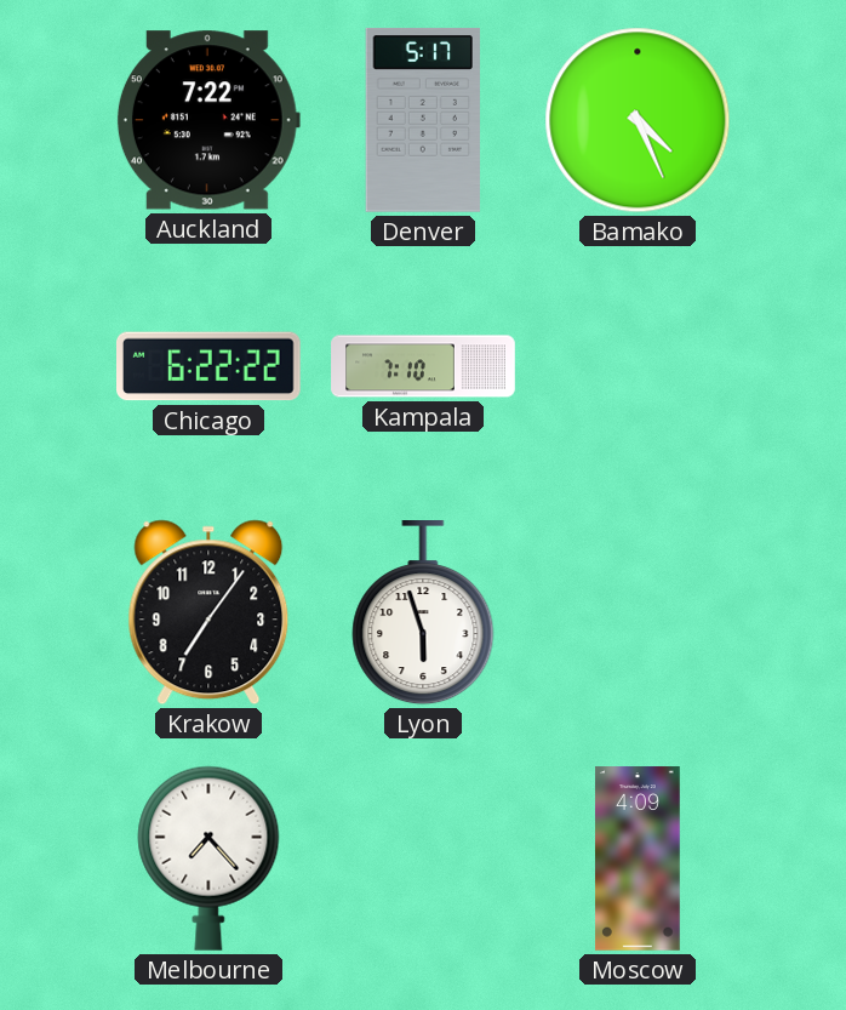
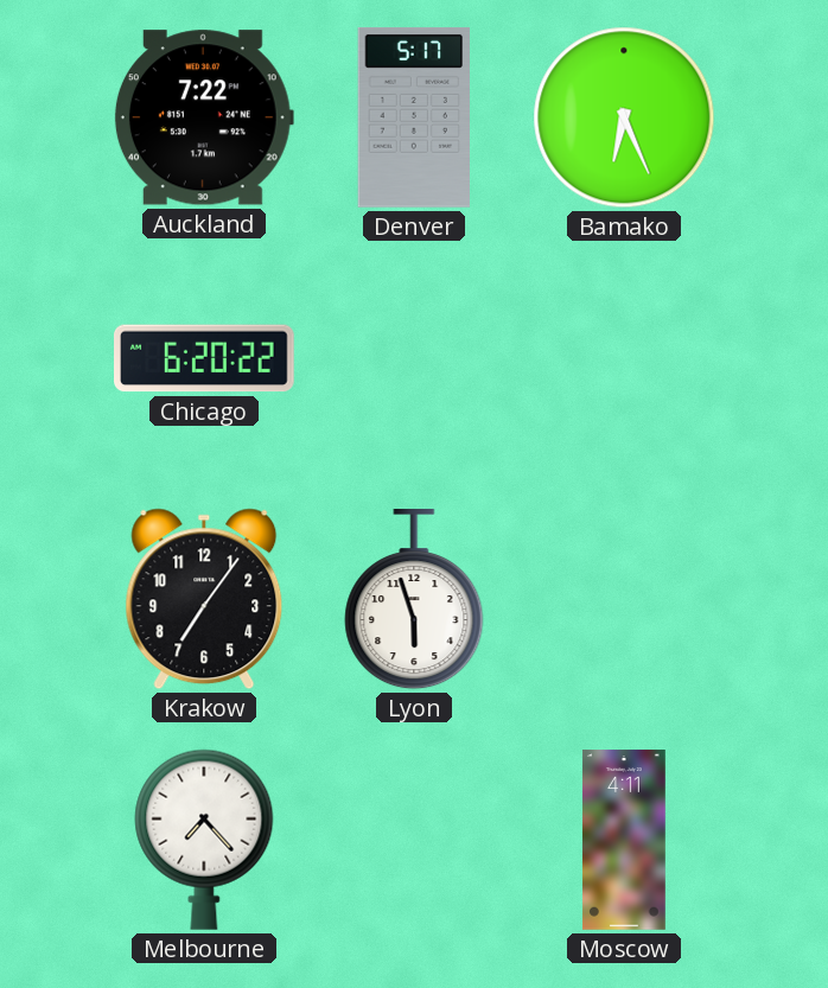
Bamako: 4:26 -> 6:26
Chicago: 6:22 -> 6:20
Kampala: 7:10 -> none
Moscow: 4:09 -> 4:11
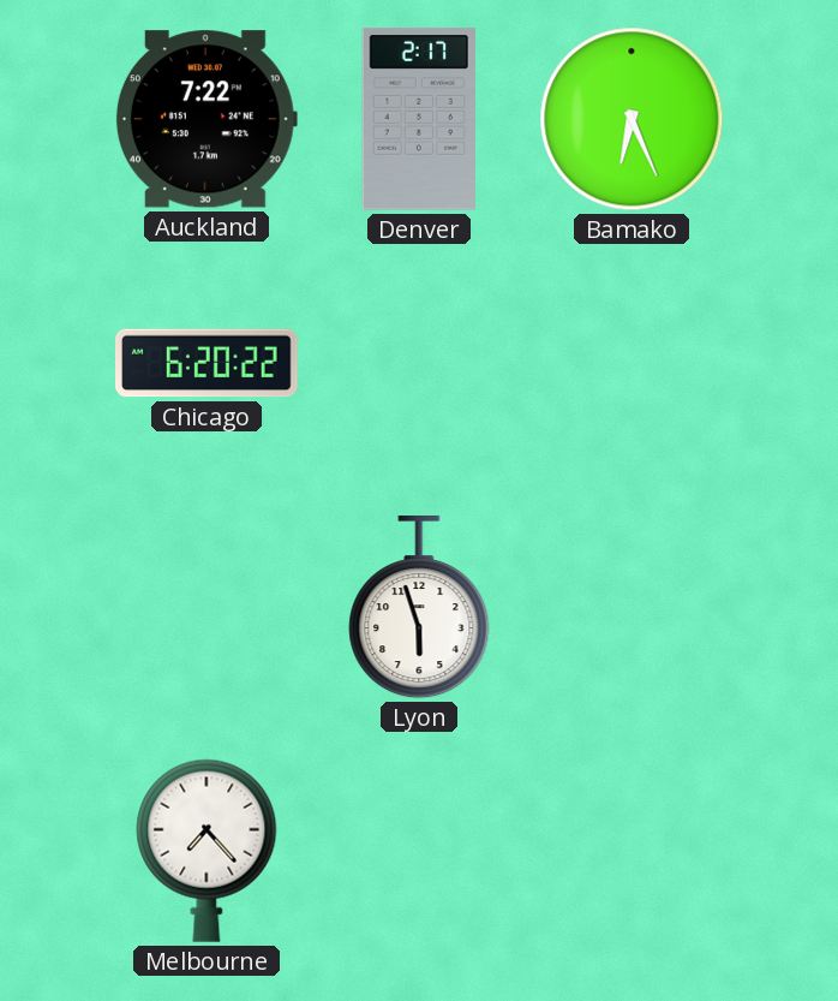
Denver: 5:17 -> 2:17
Krakow: 7:06 -> none
Moscow: 4:11 -> none
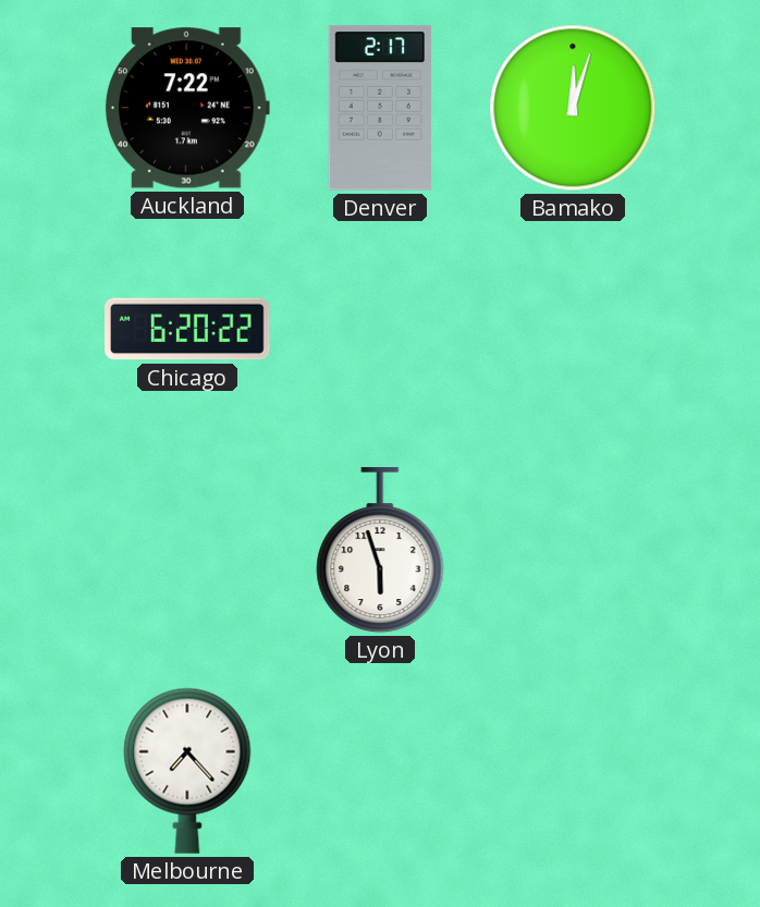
Bamako: 6:26 -> 12:03
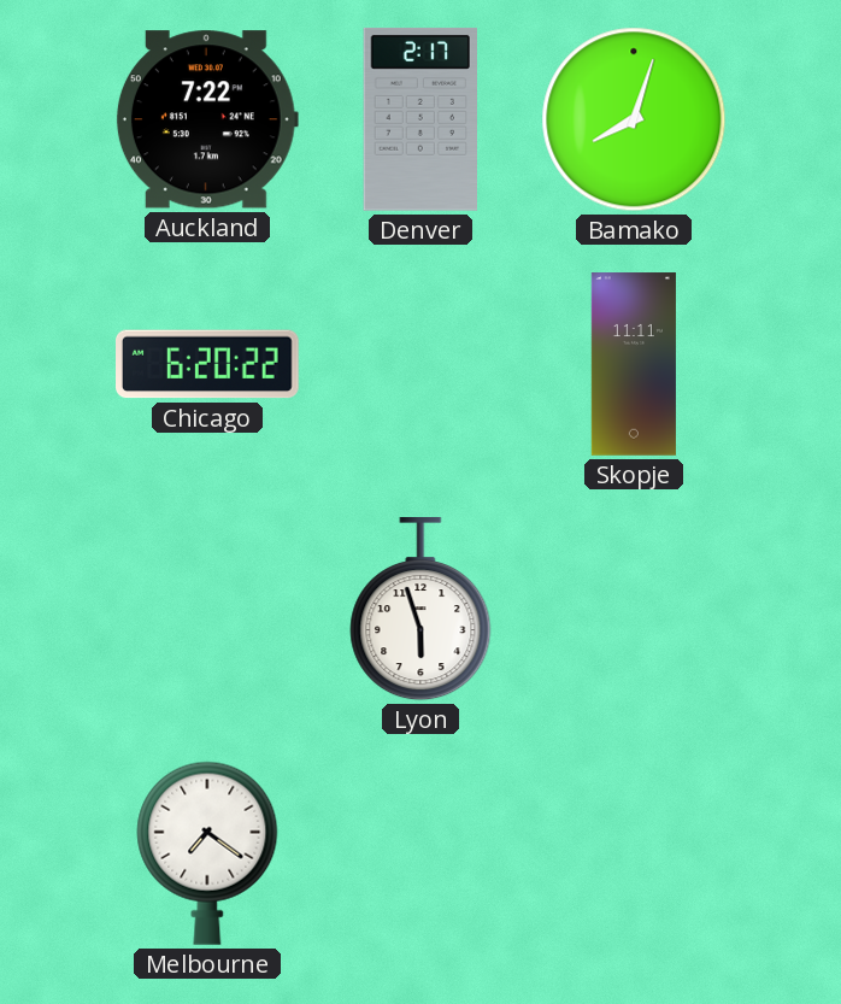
Bamako: 12:03 -> 8:03
Skopje: none -> 11:11
Melbourne: 7:23 -> 7:21
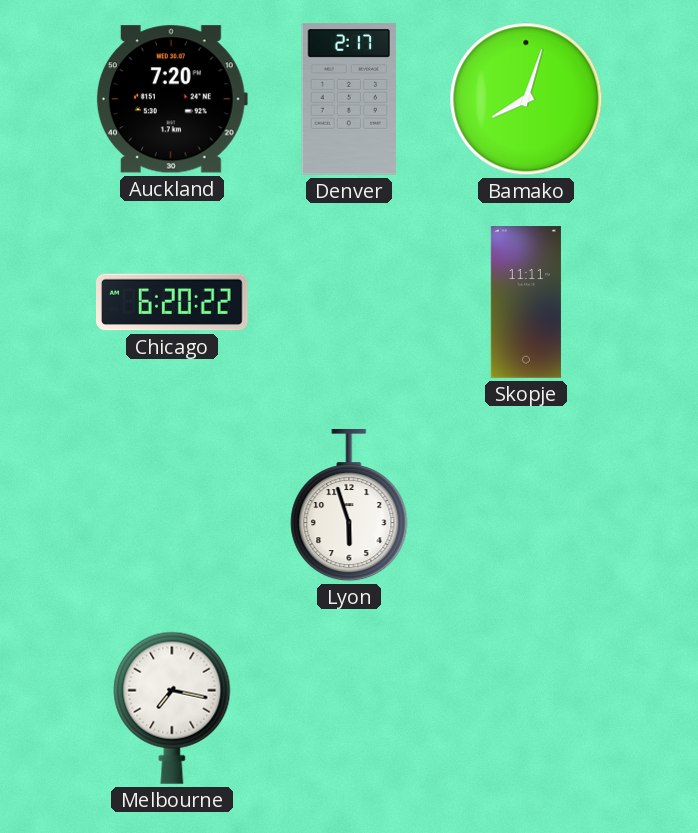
Auckland: 7:22 -> 7:20
Melbourne: 7:21 -> 7:17
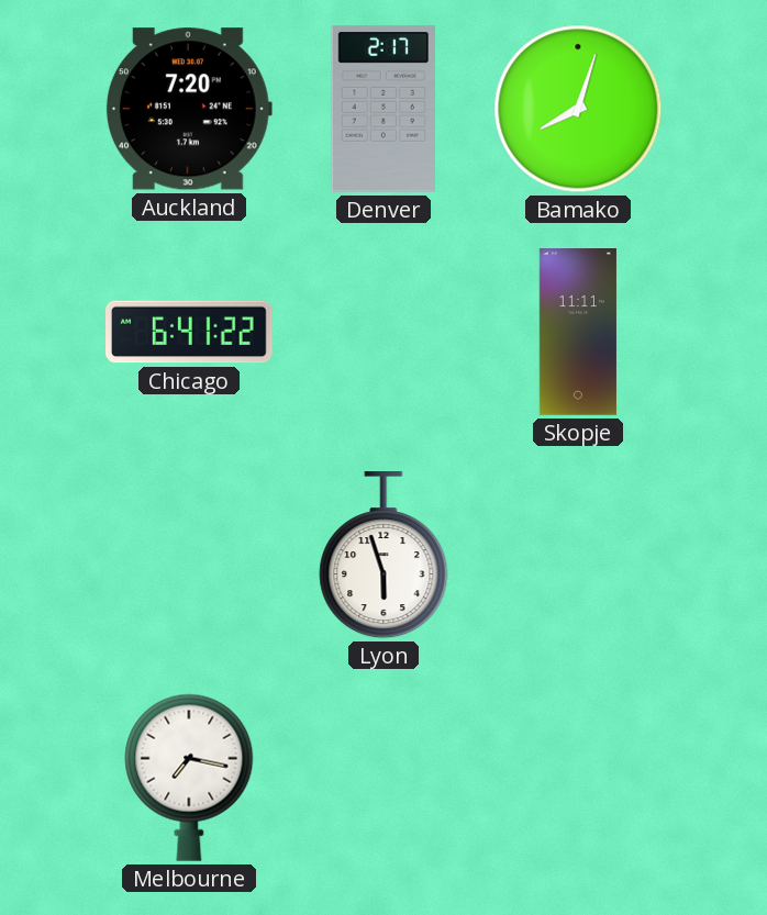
Chicago: 6:20 -> 6:41
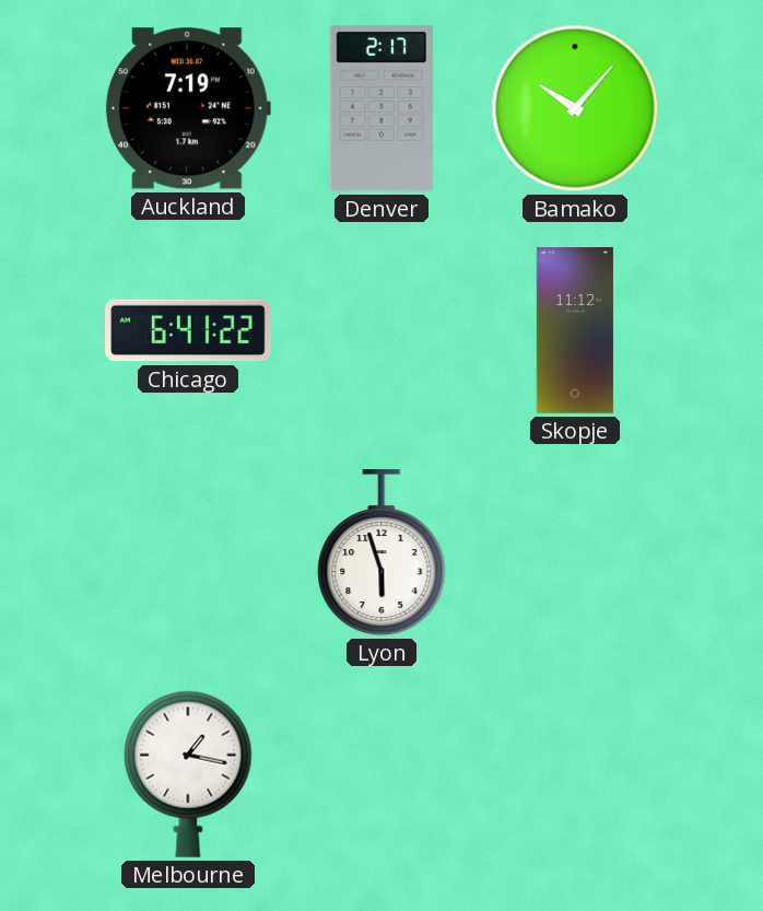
Auckland: 7:20 -> 7:19
Bamako: 8:03 -> 10:07
Skopje: 11:11 -> 11:12
Melbourne: 7:17 -> 1:17
